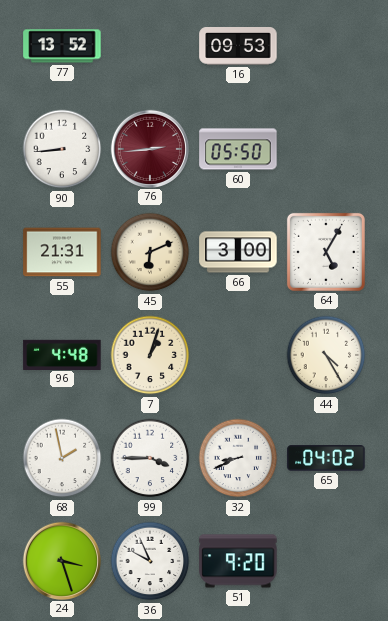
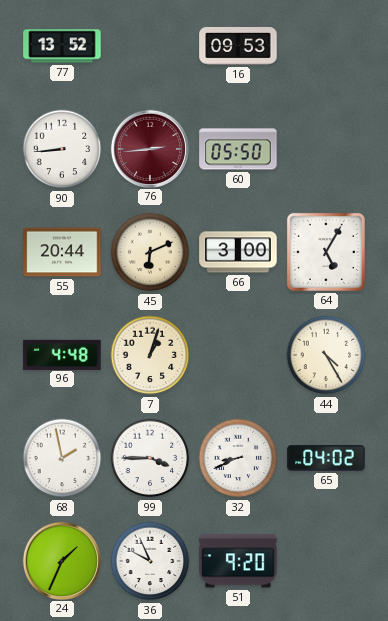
55: 21:31 -> 20:44
24: 3:27 -> 1:34
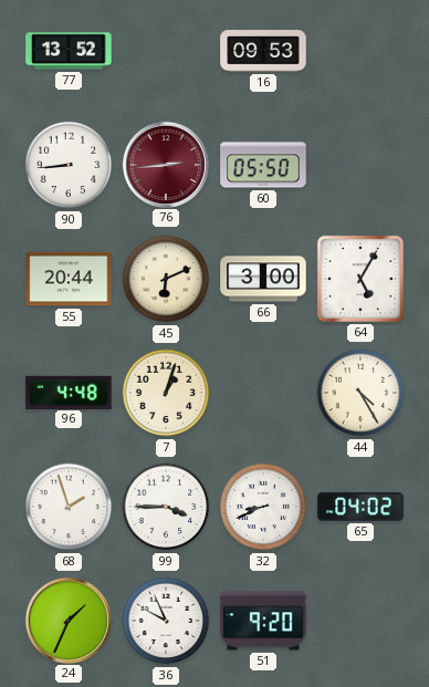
68: 1:58 -> 1:57
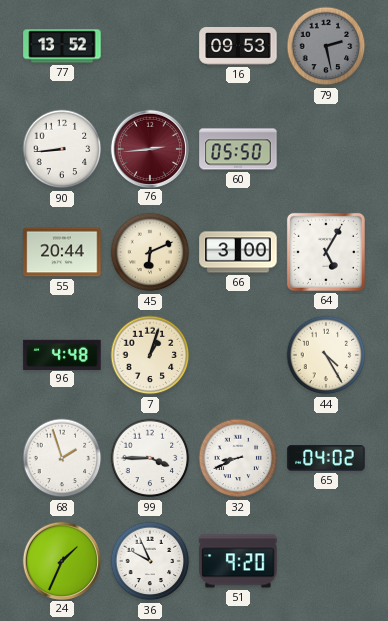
79: none -> 2:28
